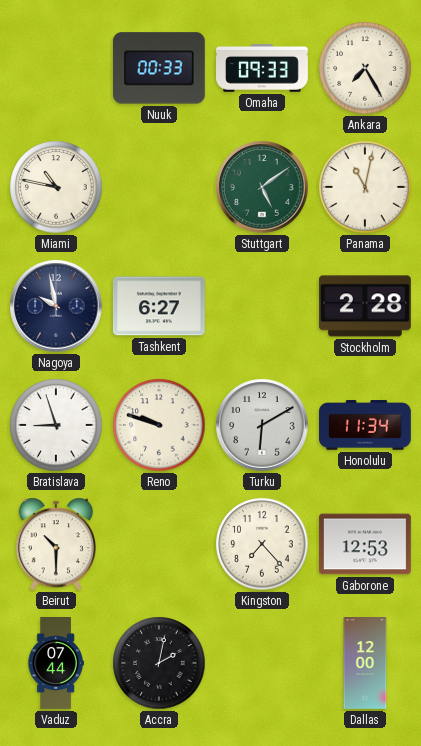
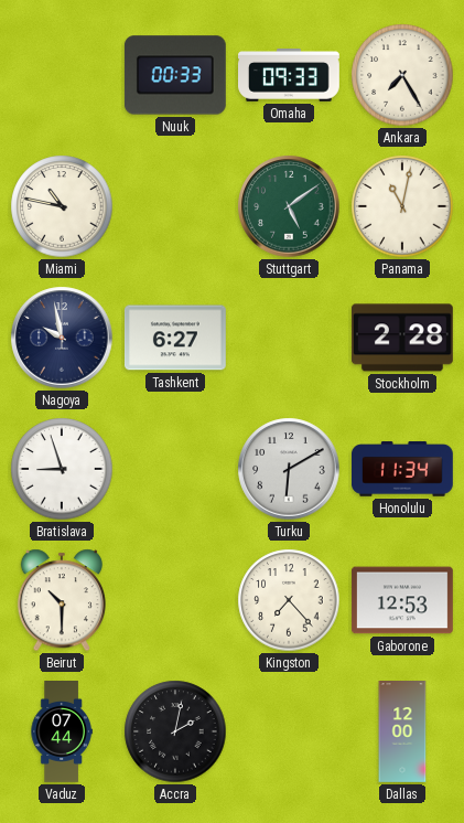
Reno: 9:48 -> none
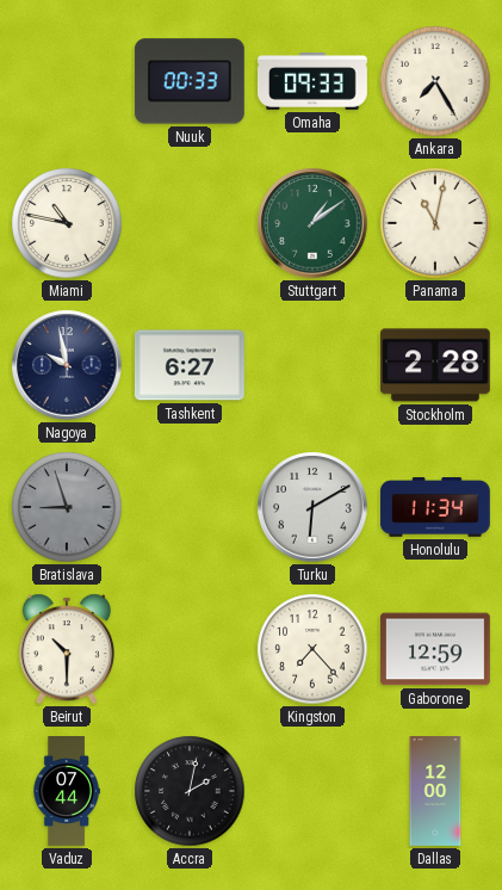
Stuttgart: 5:09 -> 1:09
Bratislava dial: white -> grey
Gaborone: 12:53 -> 12:59
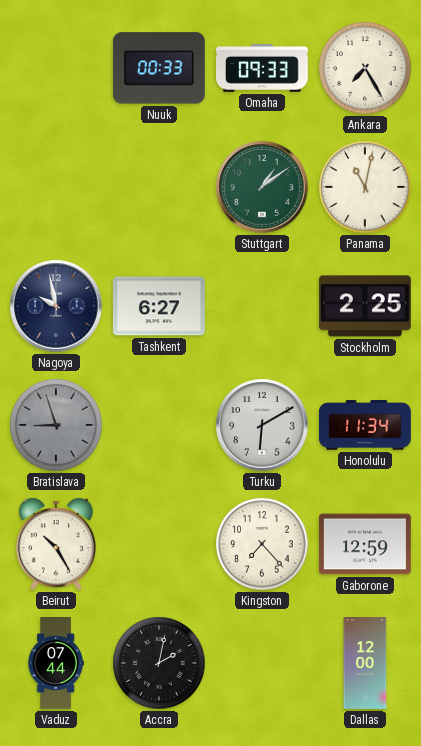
Miami: 10:47 -> none
Stockholm: 2:28 -> 2:25
Beirut: 10:30 -> 10:25
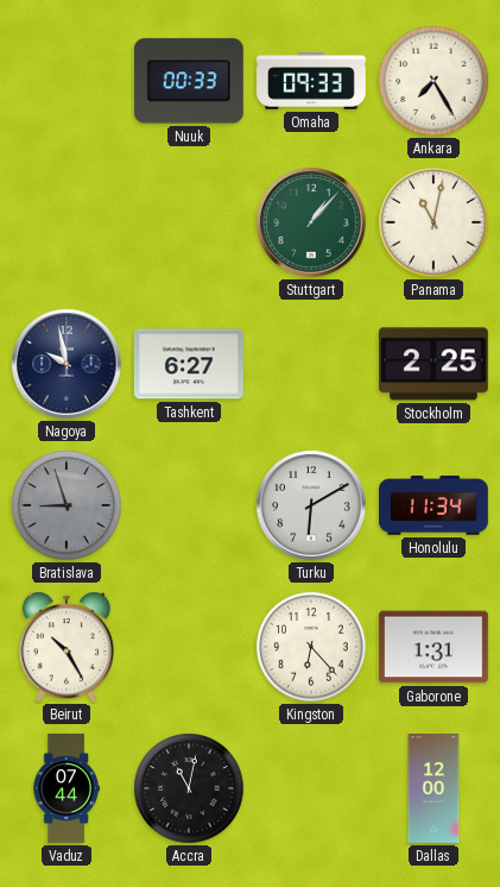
Stuttgart: 1:09 -> 1:07
Kingston: 7:23 -> 6:23
Gaborone: 12:59 -> 1:31
Accra: 2:02 -> 11:02
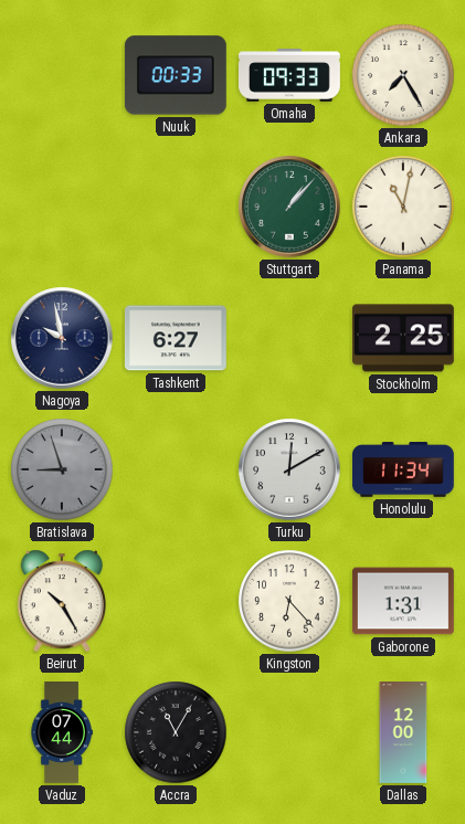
Turku: 6:10 -> 12:10
Accra: 11:02 -> 11:05
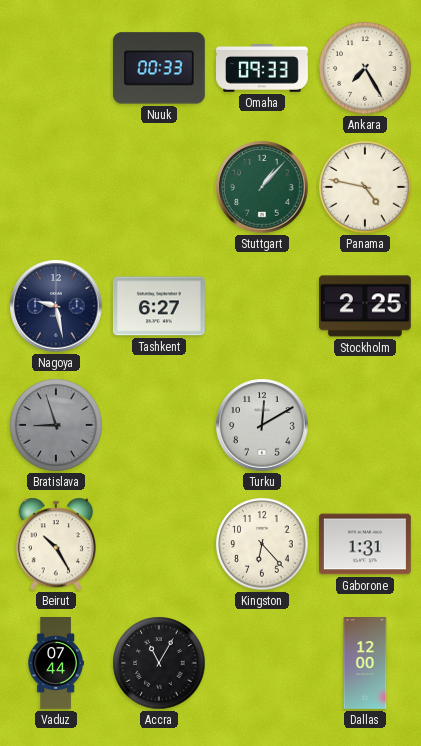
Panama: 11:02 -> 4:47
Nagoya: 9:58 -> 9:28
Honolulu: 11:34 -> none
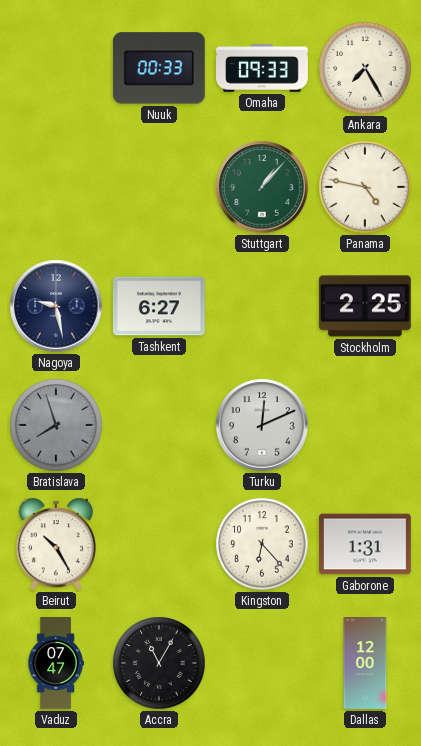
Bratislava: 8:57 -> 7:57
Turku: 12:10 -> 12:11
Vaduz: 07:44 -> 07:47
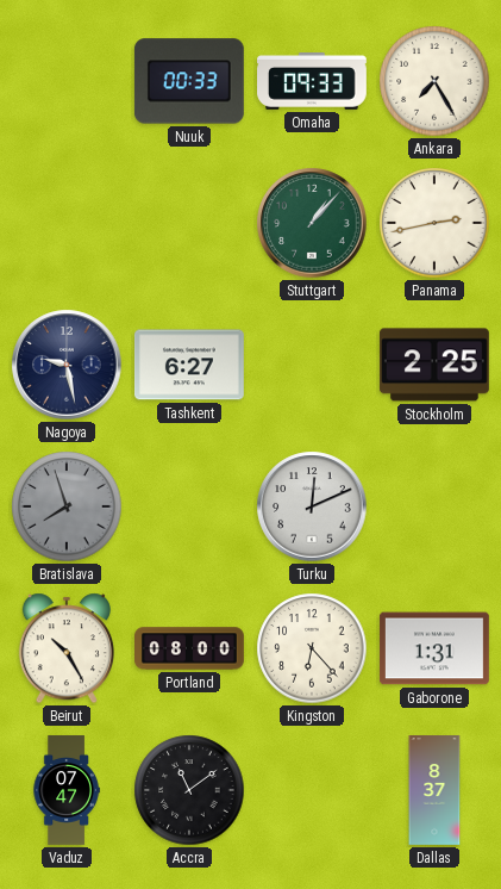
Panama: 4:47 -> 2:43
Portland: none -> 08:00
Accra: 11:05 -> 11:09
Dallas: 12:00 -> 8:37
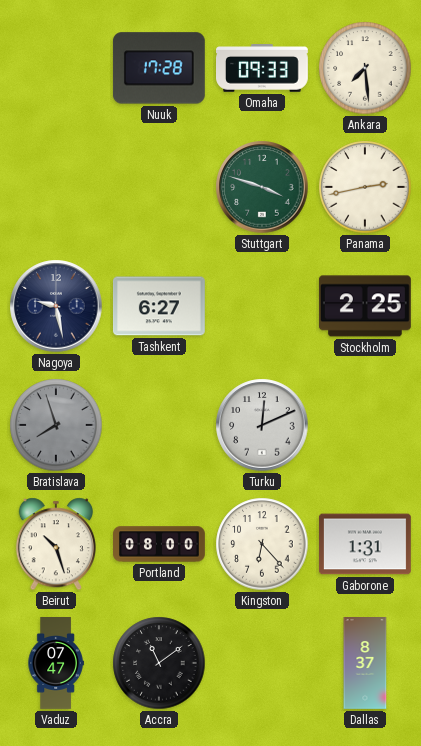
Nuuk: 00:33 -> 17:28
Ankara: 7:25 -> 7:29
Stuttgart: 1:07 -> 3:48
Beirut: 10:25 -> 10:27
